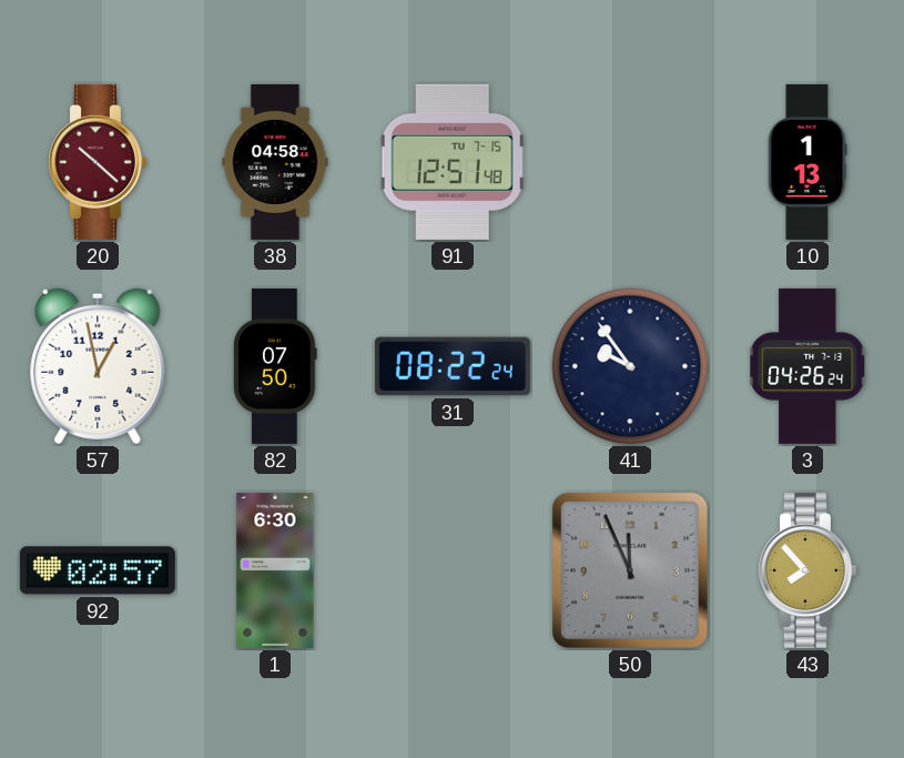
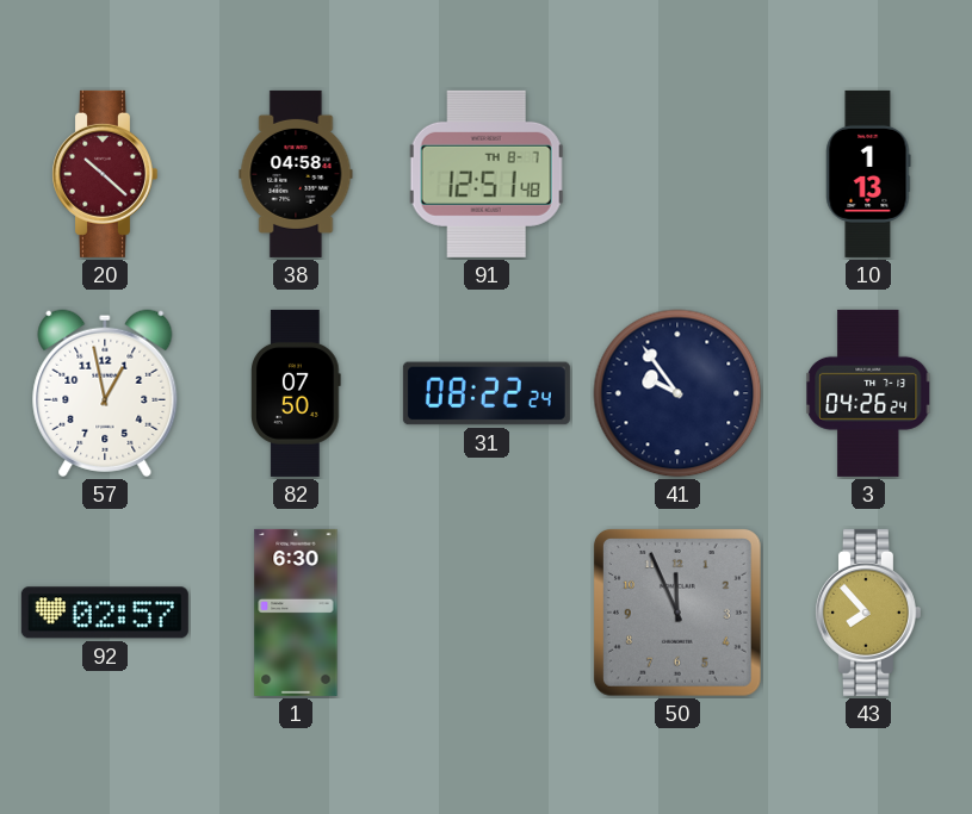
91 date: TU 7-15 -> TH 8-7
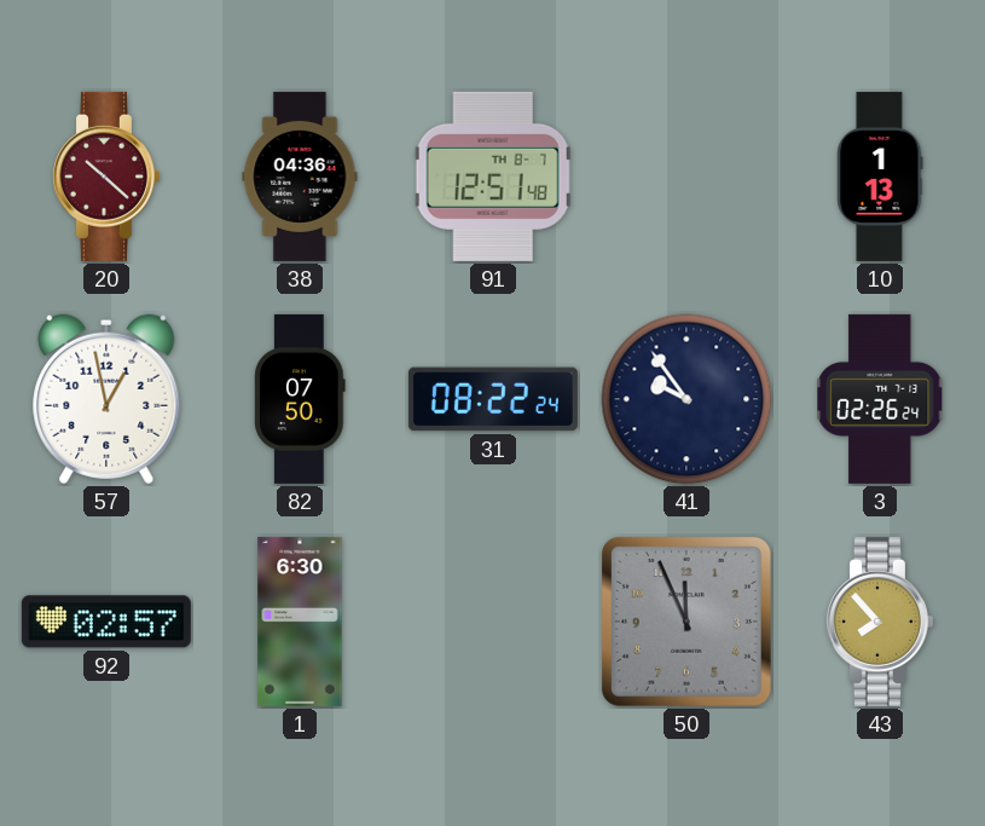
38: 04:58 -> 04:36
3: 04:26 -> 02:26
